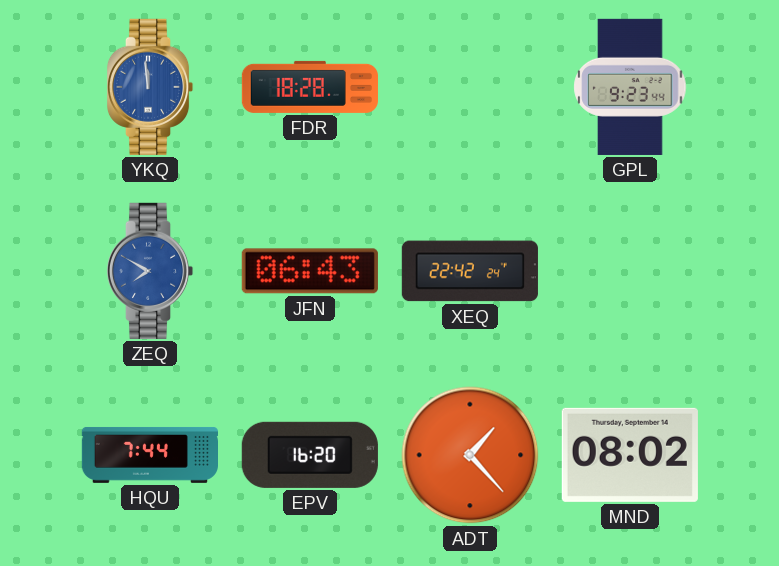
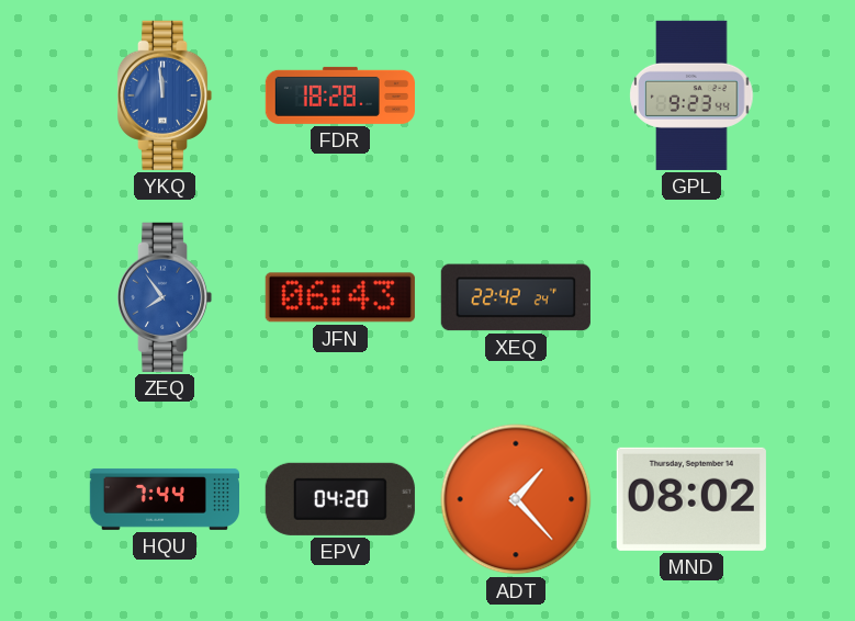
ZEQ: 7:50 -> 7:54
EPV: 16:20 -> 04:20
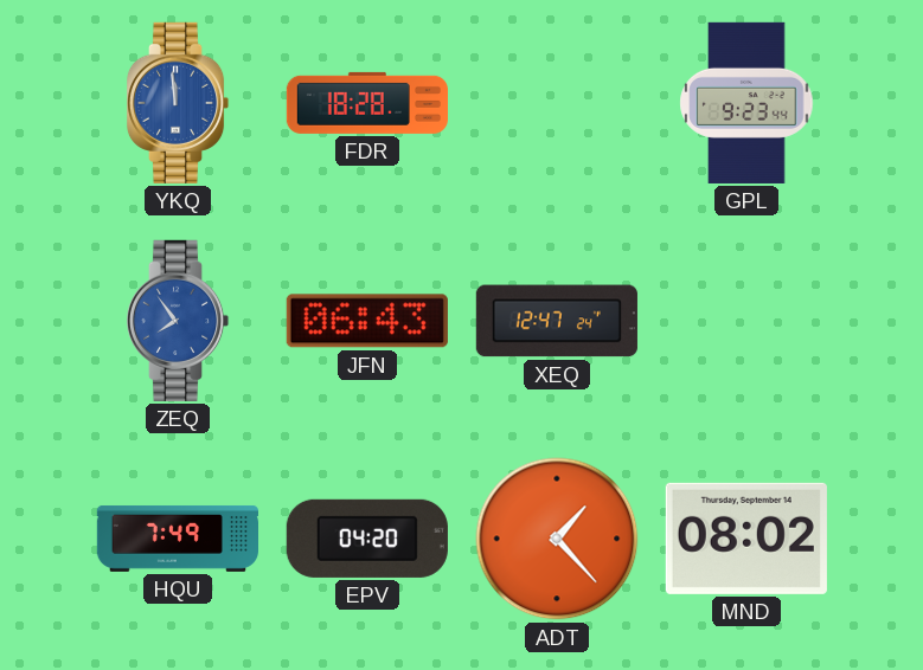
XEQ: 22:42 -> 12:47
HQU: 7:44 -> 7:49
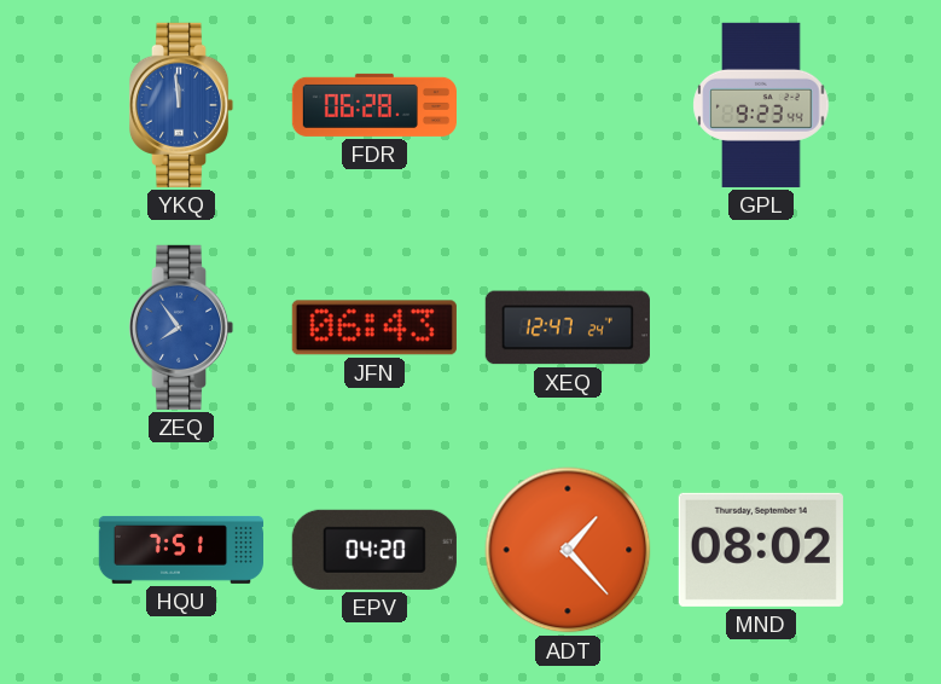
FDR: 18:28 -> 06:28
HQU: 7:49 -> 7:51
